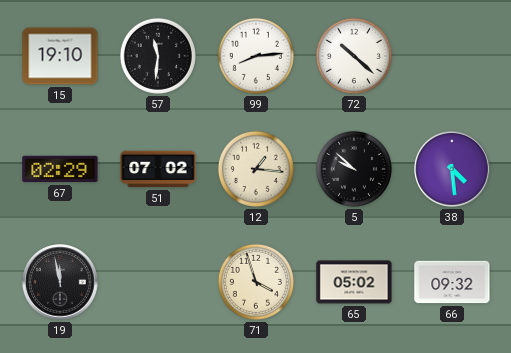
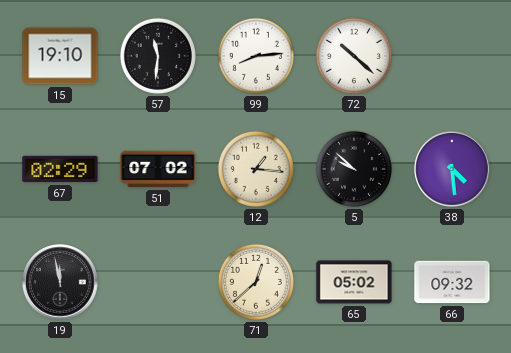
71: 3:57 -> 12:38
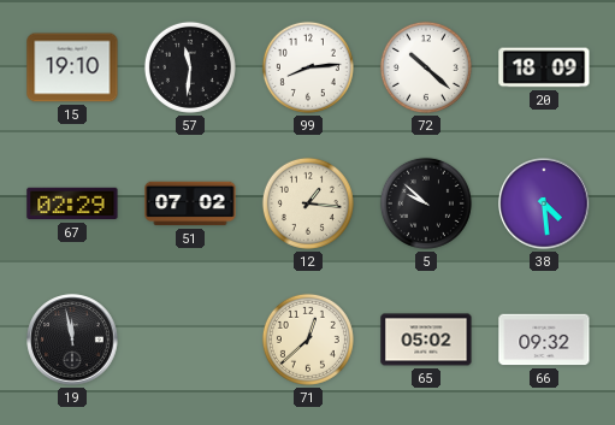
20: none -> 18:09
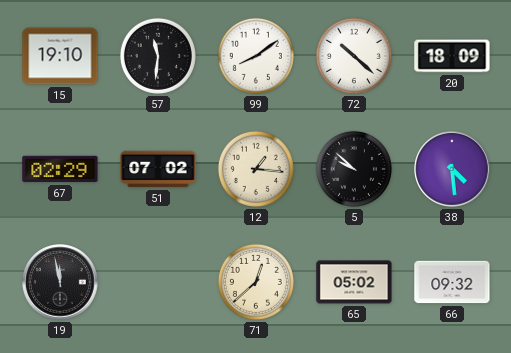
99: 8:14 -> 8:09
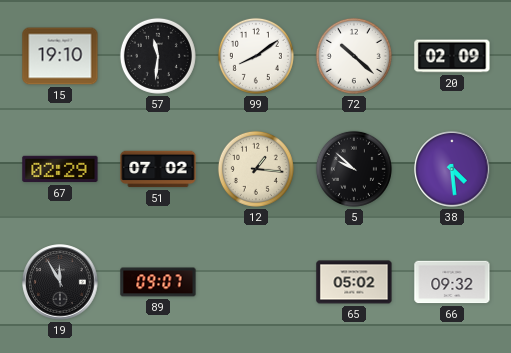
20: 18:09 -> 02:09
19: 11:58 -> 11:55
89: none -> 09:07
71: 12:38 -> none
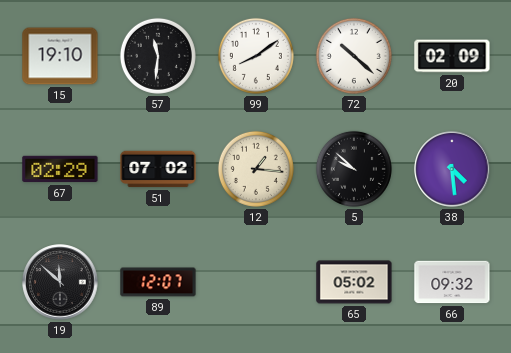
19: 11:55 -> 11:52
89: 09:07 -> 12:07
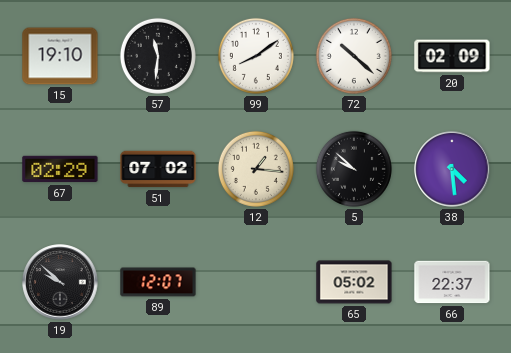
19: 11:52 -> 9:52
66: 09:32 -> 22:37
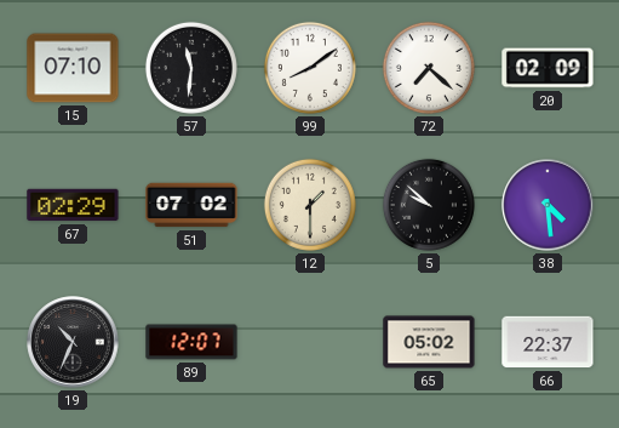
15: 19:10 -> 07:10
72: 10:22 -> 7:22
12: 1:16 -> 1:30
19: 9:52 -> 10:34
